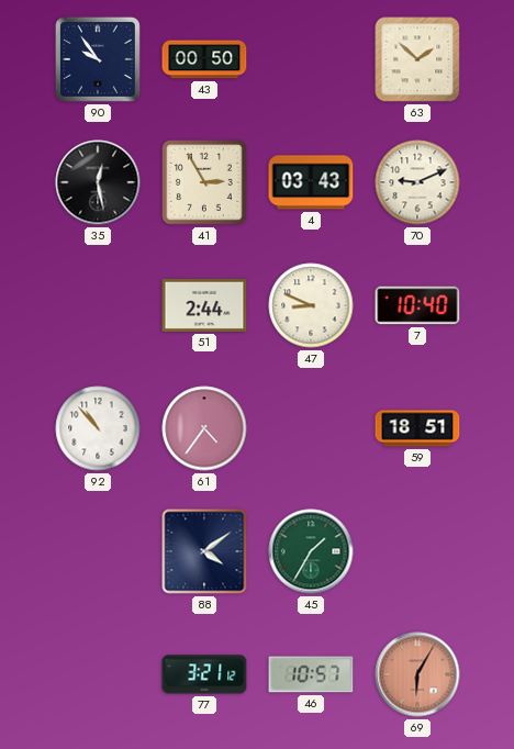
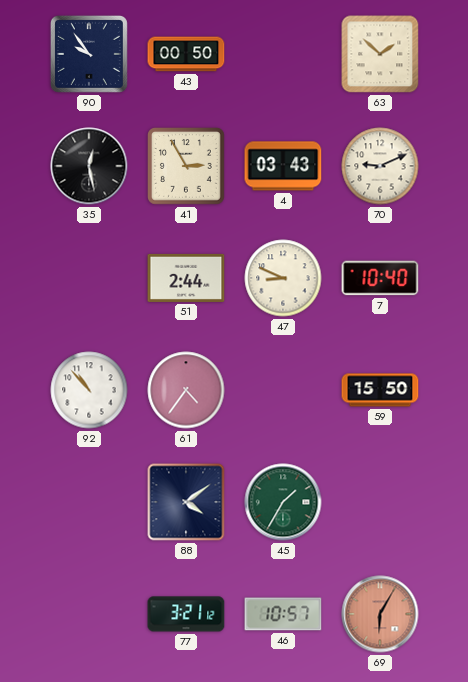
59: 18:51 -> 15:50
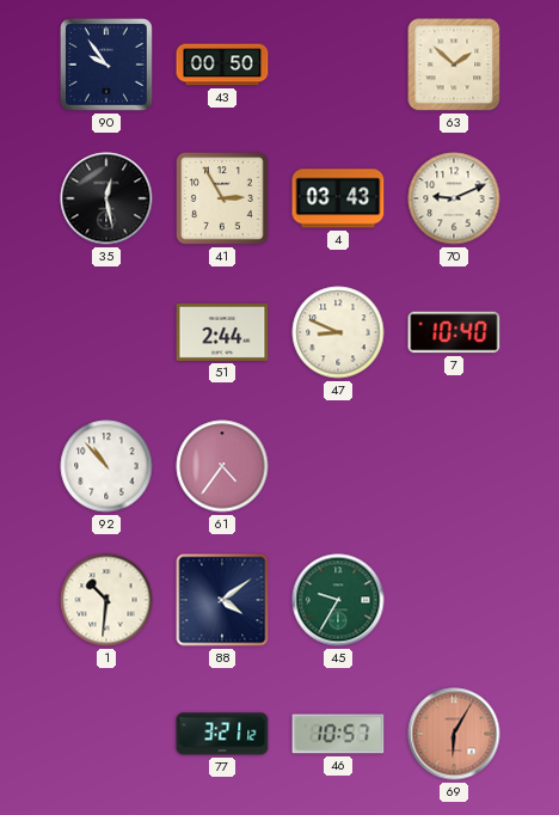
59: 15:50 -> none
1: none -> 10:31
45: 1:35 -> 9:35
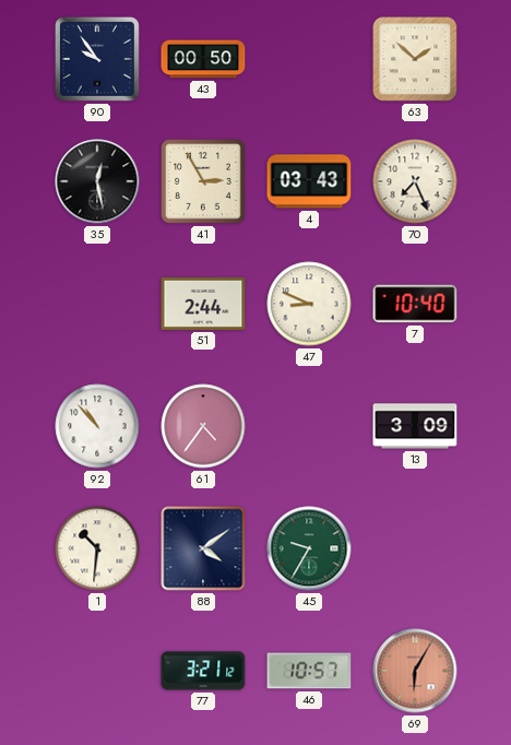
70: 9:11 -> 7:26
13: none -> 3:09
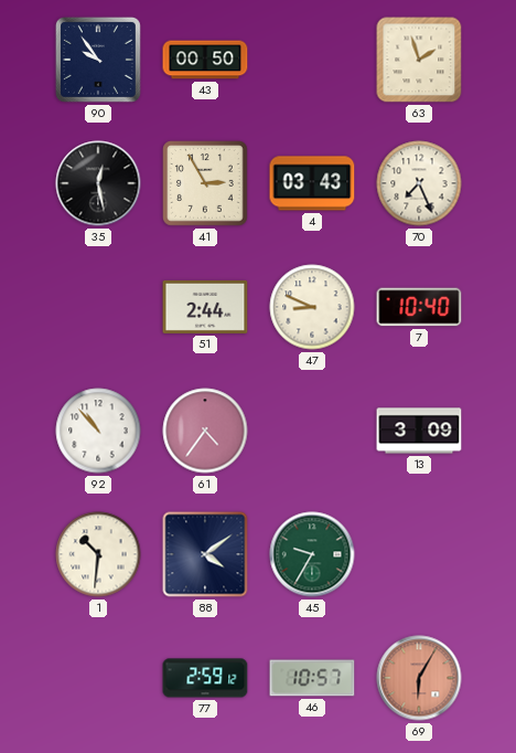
63: 1:52 -> 1:57
77: 3:21 -> 2:59
